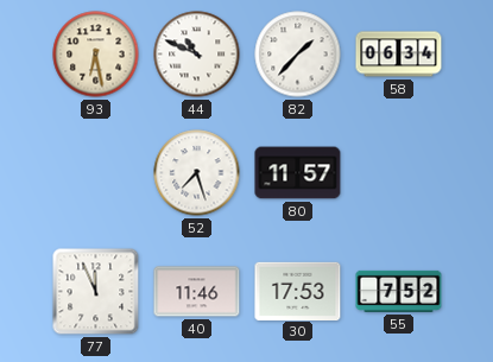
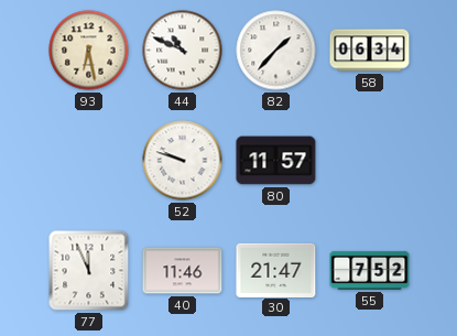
52: 7:27 -> 9:48
30: 17:53 -> 21:47
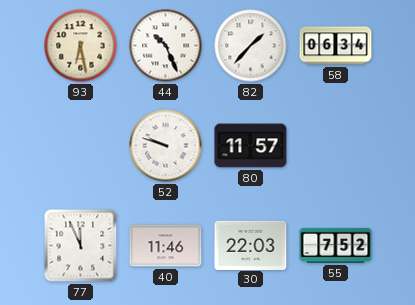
44: 10:49 -> 10:26
30: 21:47 -> 22:03
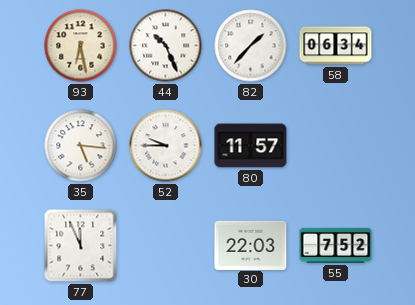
35: none -> 5:16
52: 9:48 -> 9:45
40: 11:46 -> none
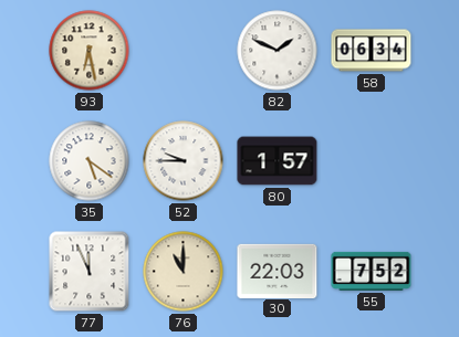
44: 10:26 -> none
82: 1:37 -> 1:49
35: 5:16 -> 5:21
80: 11:57 -> 1:57
76: none -> 11:00
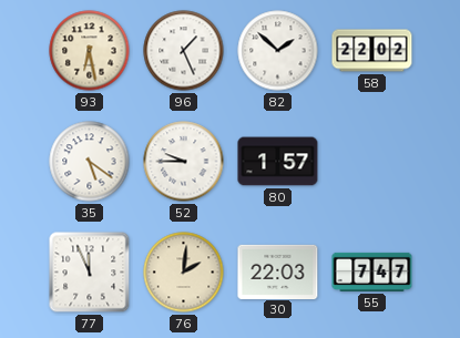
96: none -> 1:26
82: 1:49 -> 1:52
58: 06:34 -> 22:02
76: 11:00 -> 2:01
55: 7:52 -> 7:47
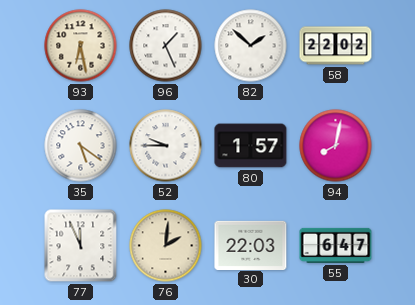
94: none -> 8:02
55: 7:47 -> 6:47
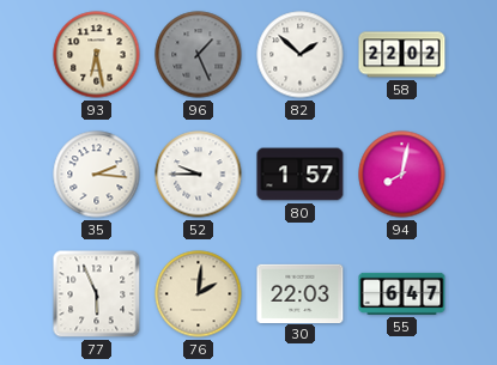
96 dial: white -> grey
35: 5:21 -> 2:16
77: 11:56 -> 5:56
